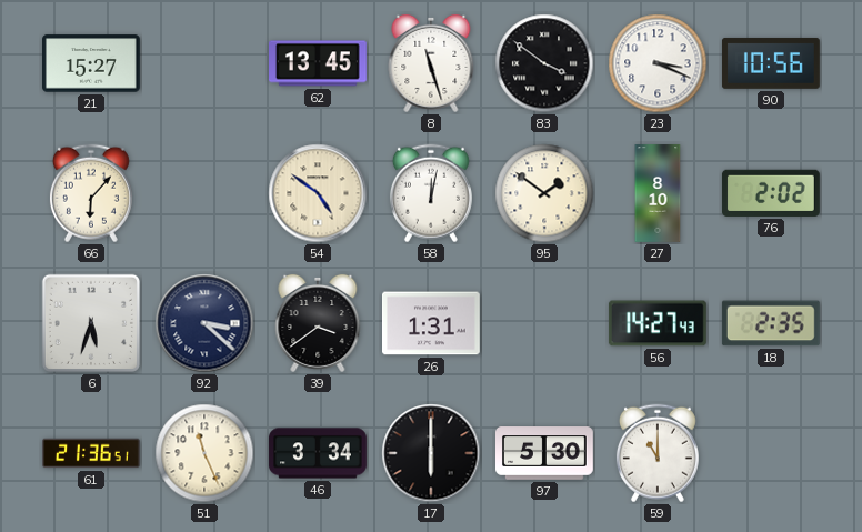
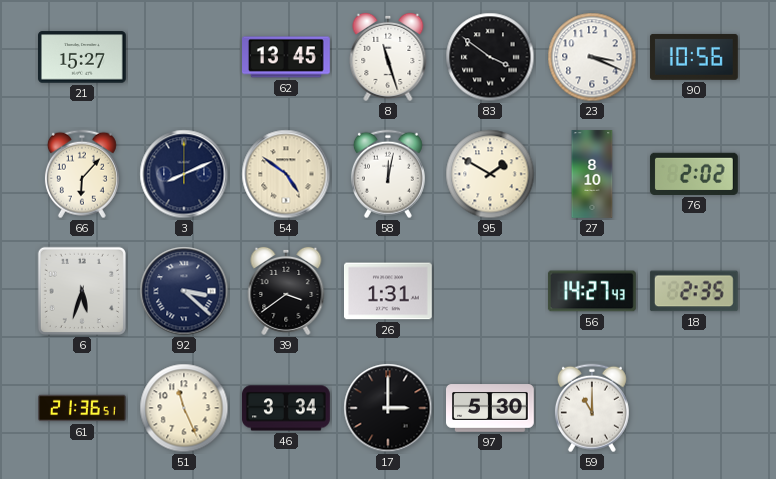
3: none -> 8:11
95: 1:51 -> 1:50
17: 6:00 -> 3:00
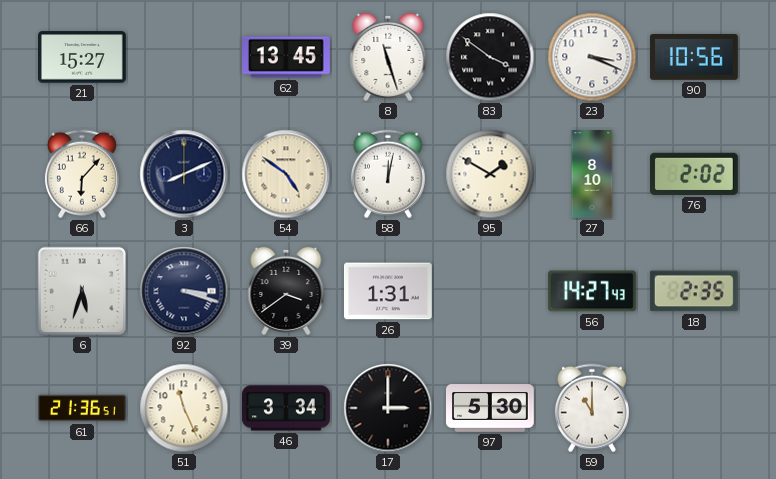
92: 3:22 -> 3:18
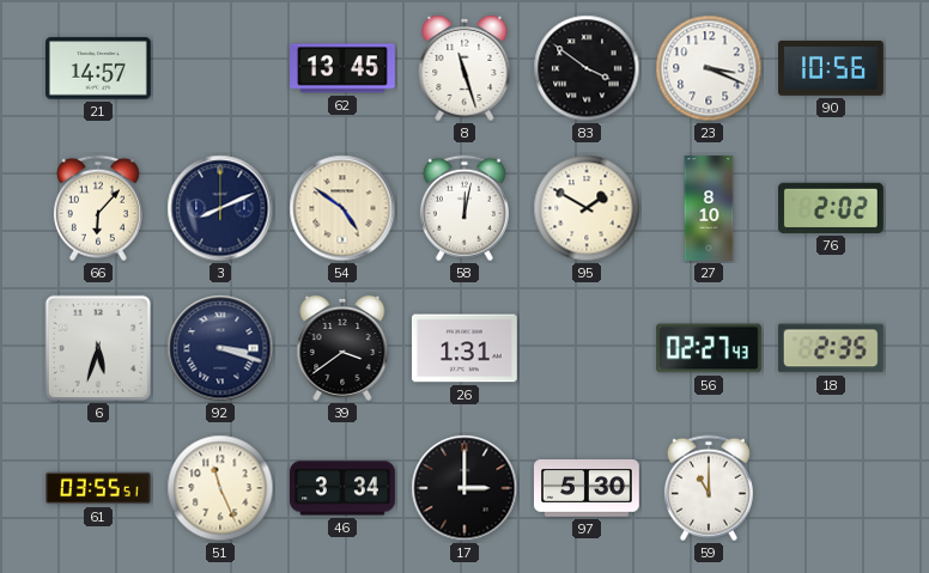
21: 15:27 -> 14:57
56: 14:27 -> 02:27
61: 21:36 -> 03:55
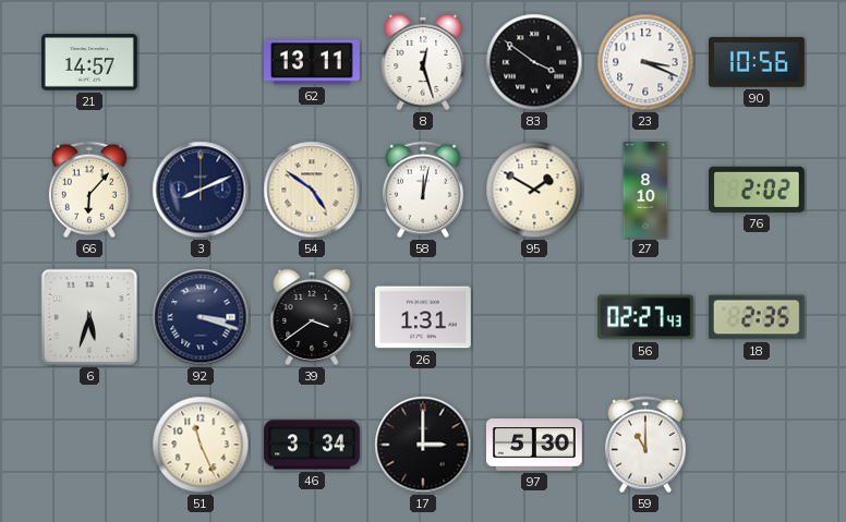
62: 13:45 -> 13:11
8: 11:27 -> 12:27
61: 03:55 -> none
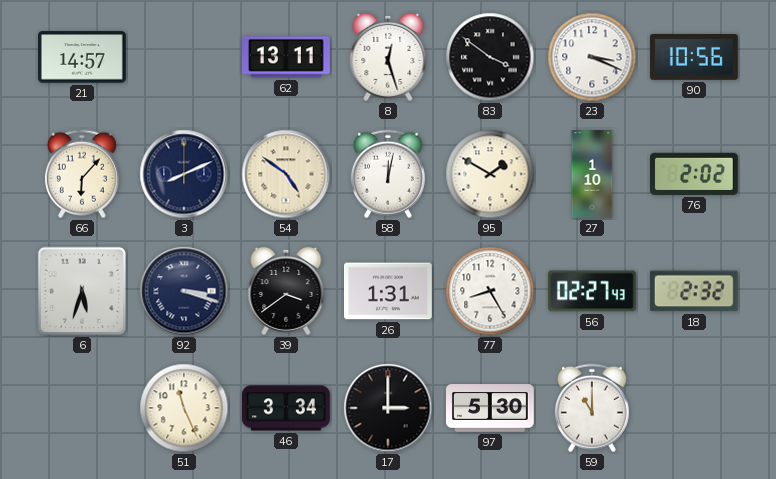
27: 8:10 -> 1:10
77: none -> 8:25
18: 2:35 -> 2:32
